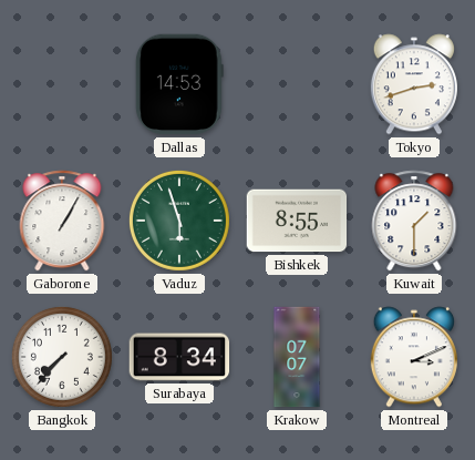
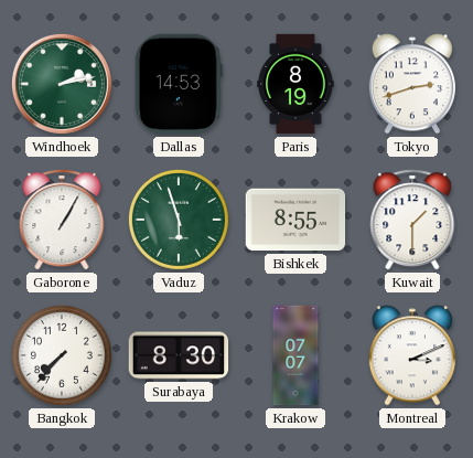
Windhoek: none -> 2:13
Paris: none -> 8:19
Surabaya: 8:34 -> 8:30
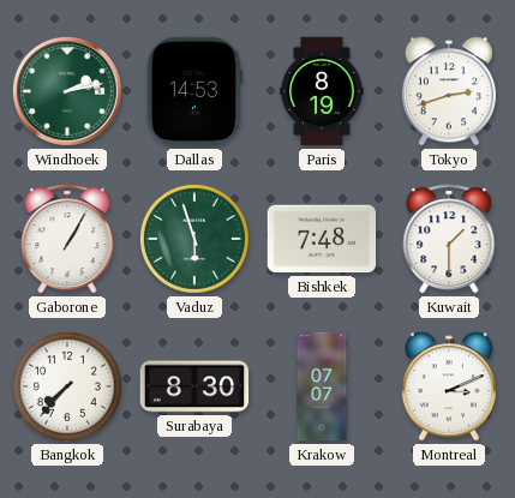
Bishkek: 8:55 -> 7:48
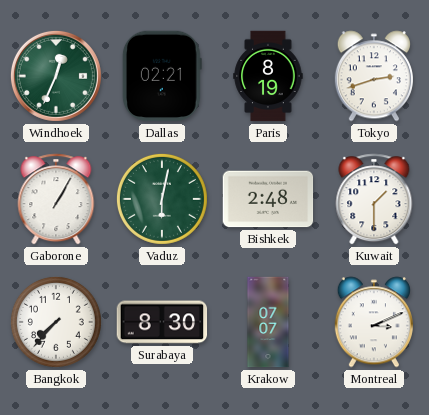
Windhoek: 2:13 -> 12:34
Dallas: 14:53 -> 02:21
Vaduz: 5:57 -> 6:02
Bishkek: 7:48 -> 2:48
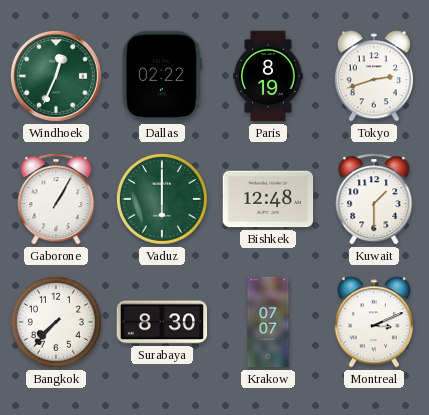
Dallas: 02:21 -> 02:22
Vaduz: 6:02 -> 6:00
Bishkek: 2:48 -> 12:48
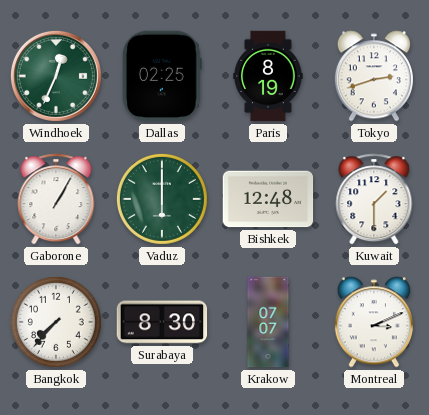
Dallas: 02:22 -> 02:25
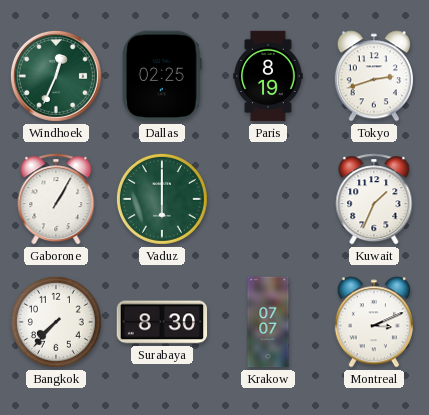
Bishkek: 12:48 -> none
Kuwait: 1:30 -> 1:34
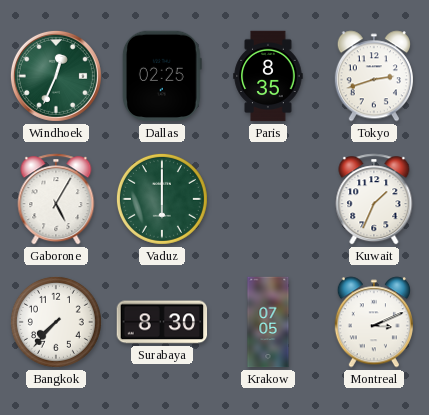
Paris: 8:19 -> 8:35
Gaborone: 1:05 -> 5:05
Krakow: 07:07 -> 07:05
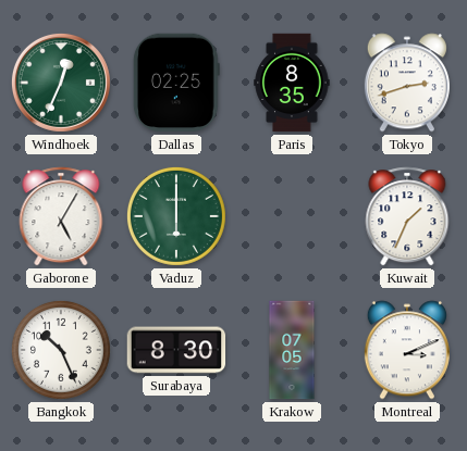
Bangkok: 7:37 -> 10:26
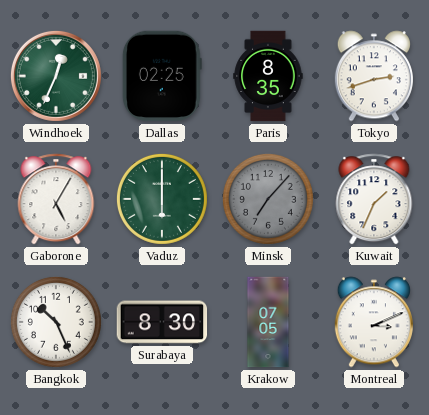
Minsk: none -> 7:07
